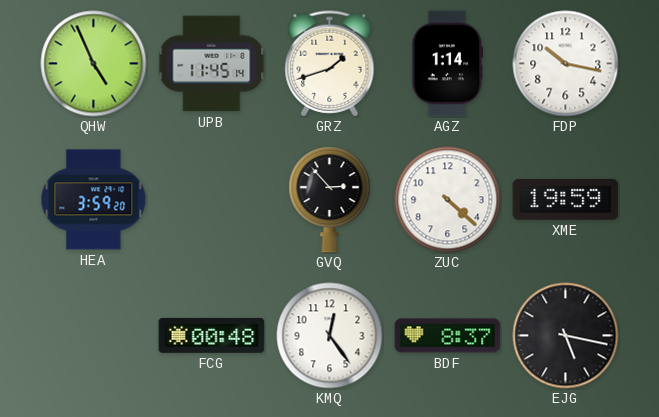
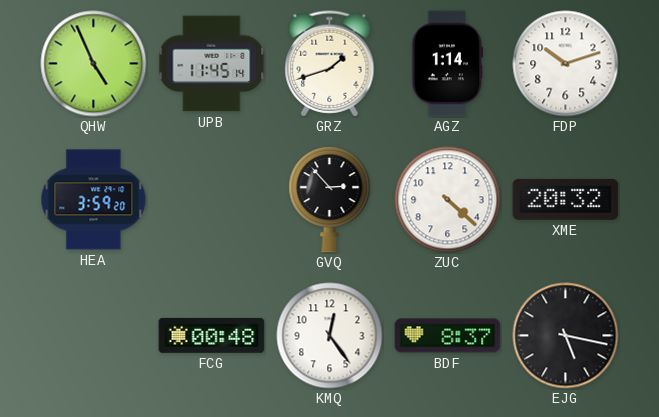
FDP: 10:17 -> 10:12
XME: 19:59 -> 20:32
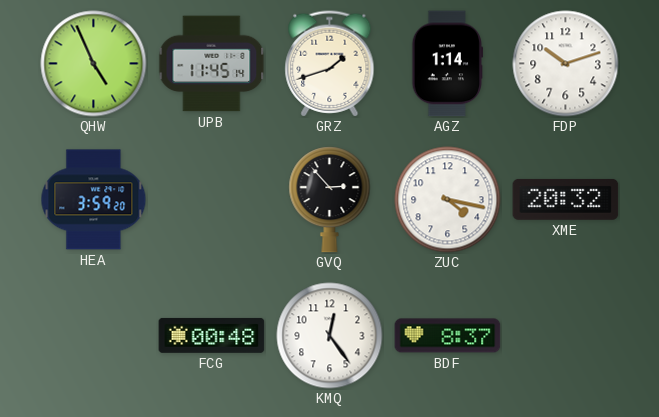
ZUC: 4:22 -> 4:17
EJG: 5:17 -> none
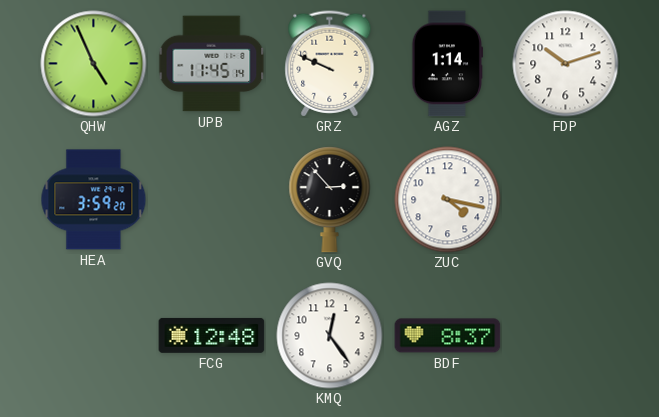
GRZ: 1:42 -> 9:49
XME: 20:32 -> none
FCG: 00:48 -> 12:48
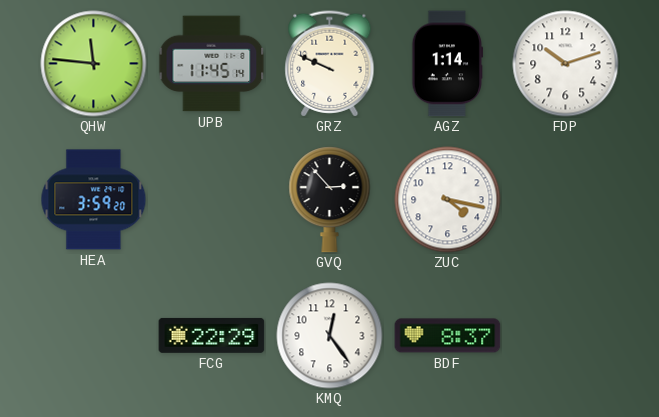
QHW: 4:56 -> 11:46
FCG: 12:48 -> 22:29
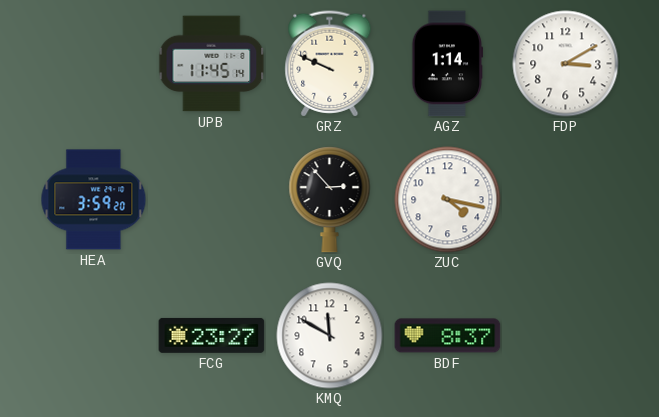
QHW: 11:46 -> none
FDP: 10:12 -> 3:10
FCG: 22:29 -> 23:27
KMQ: 12:24 -> 11:50
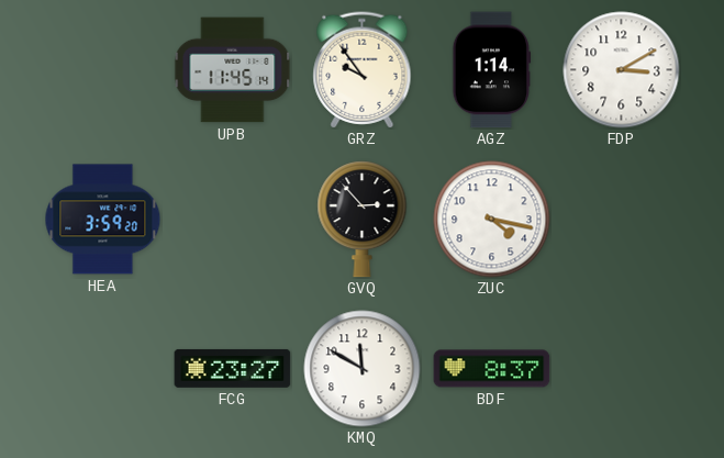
GRZ: 9:49 -> 9:54
